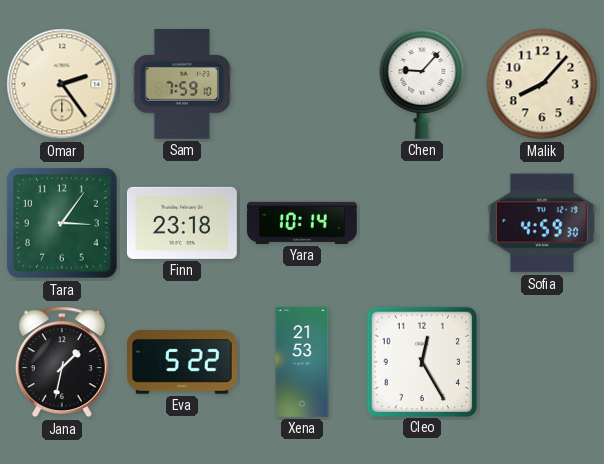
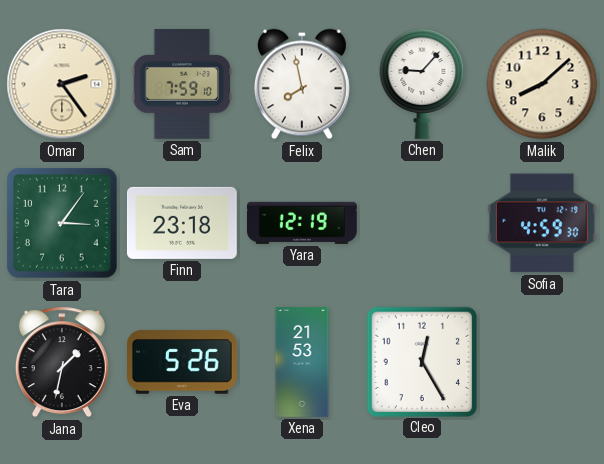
Felix: none -> 7:58
Malik: 8:07 -> 8:08
Yara: 10:14 -> 12:19
Eva: 5:22 -> 5:26
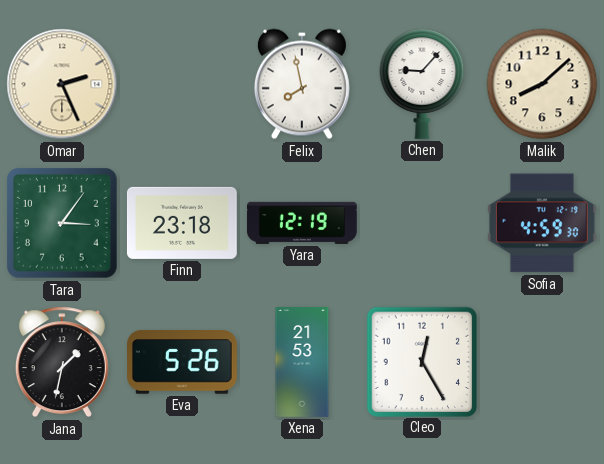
Omar: 2:24 -> 2:26
Sam: 7:59 -> none
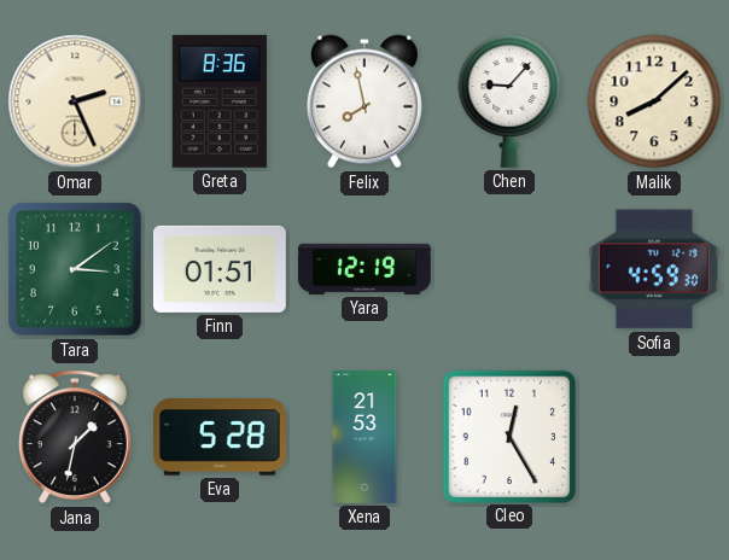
Greta: none -> 8:36
Tara: 3:06 -> 3:09
Finn: 23:18 -> 01:51
Eva: 5:26 -> 5:28
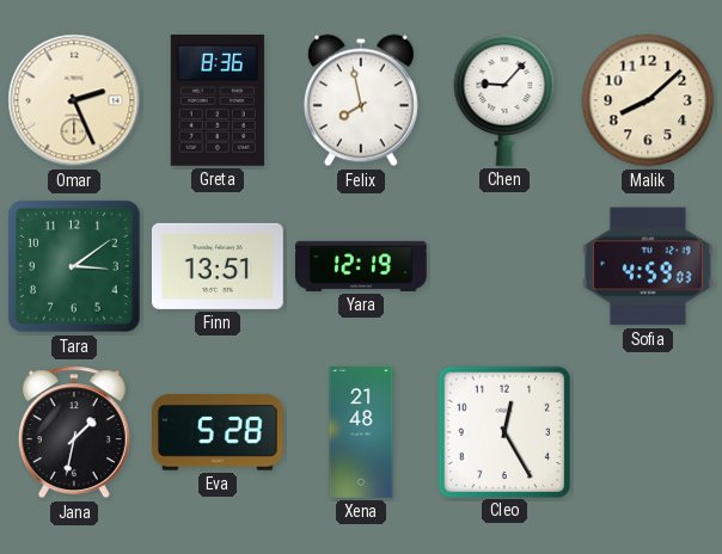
Finn: 01:51 -> 13:51
Sofia: 4:59:30 -> 4:59:03
Xena: 21:53 -> 21:48
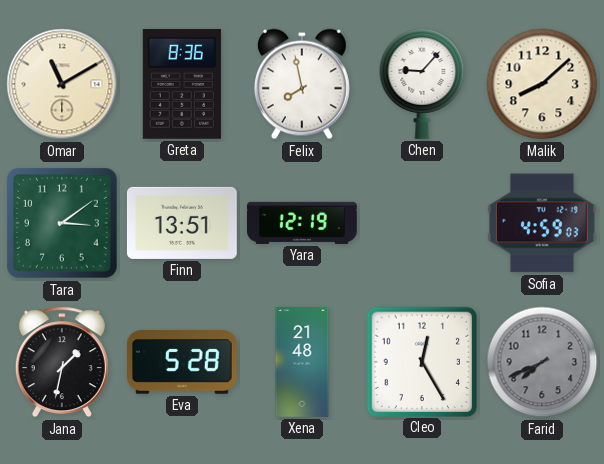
Omar: 2:26 -> 11:10
Farid: none -> 7:41
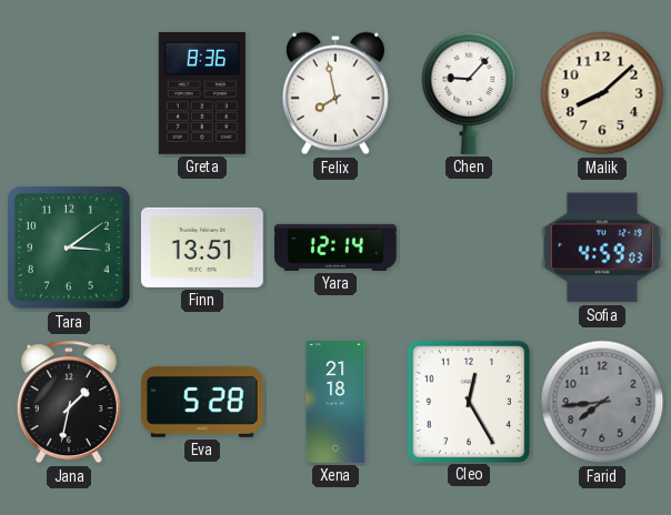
Omar: 11:10 -> none
Yara: 12:19 -> 12:14
Xena: 21:48 -> 21:18
Farid: 7:41 -> 7:44
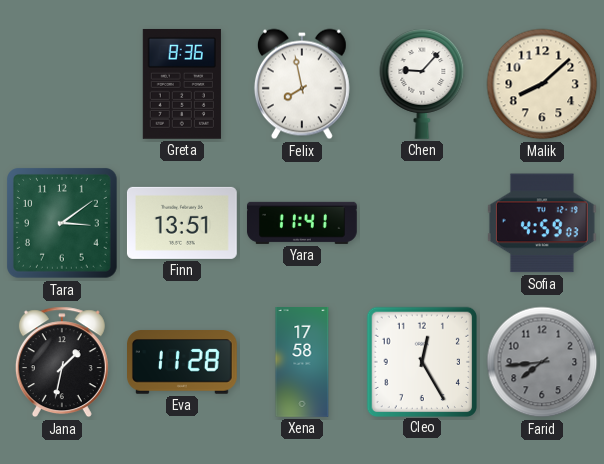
Yara: 12:14 -> 11:41
Eva: 5:28 -> 11:28
Xena: 21:18 -> 17:58
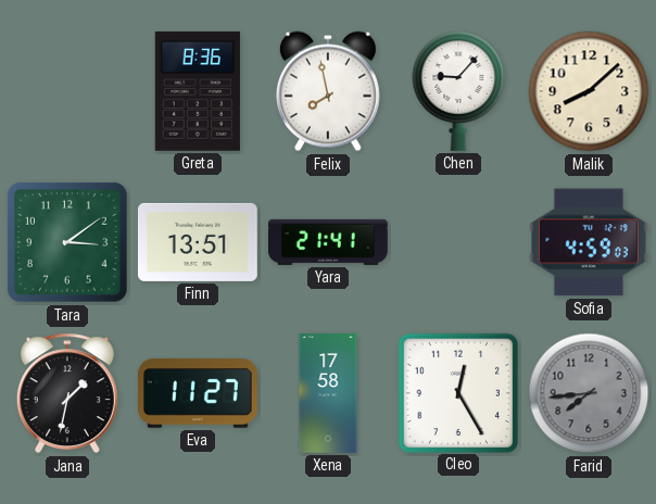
Yara: 11:41 -> 21:41
Eva: 11:28 -> 11:27
